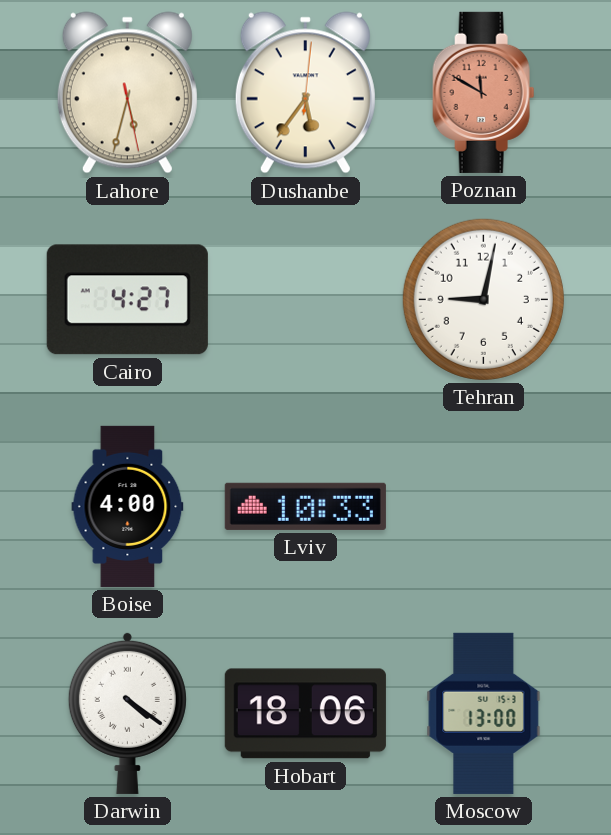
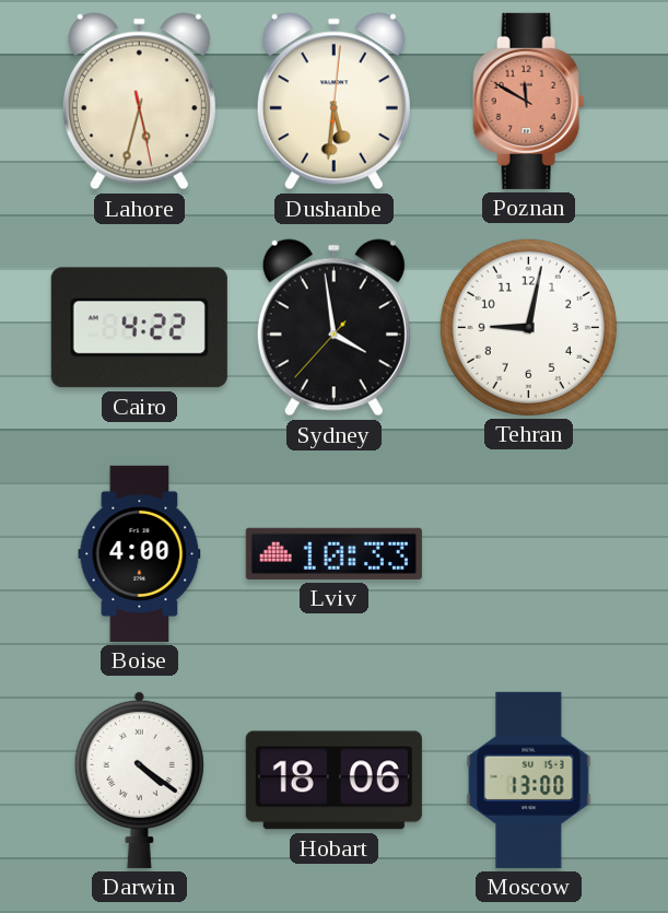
Dushanbe: 5:36 -> 5:31
Cairo: 4:27 -> 4:22
Sydney: none -> 3:58
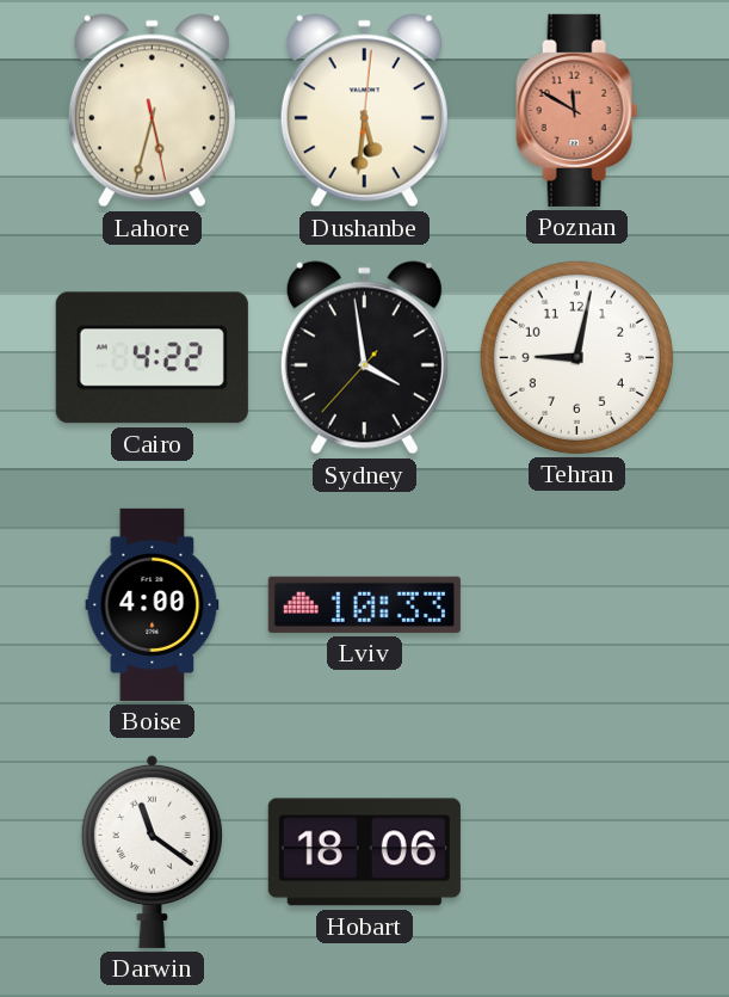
Darwin: 4:21 -> 11:21
Moscow: 13:00 -> none
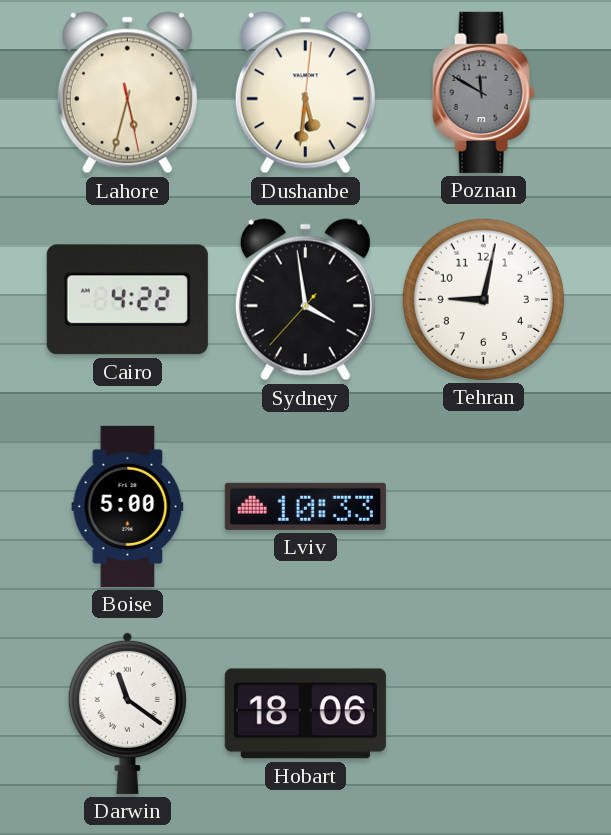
Poznan dial: salmon -> grey
Boise: 4:00 -> 5:00
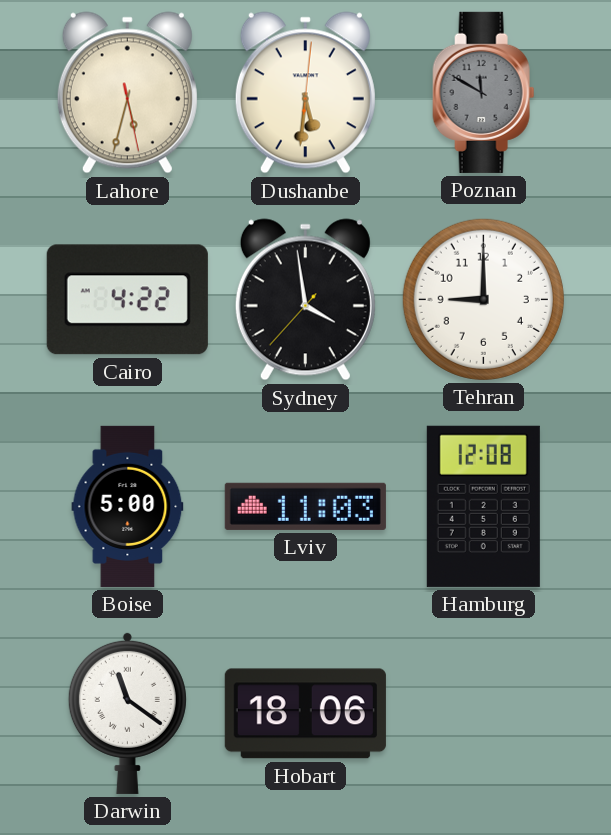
Tehran: 9:02 -> 9:00
Lviv: 10:33 -> 11:03
Hamburg: none -> 12:08
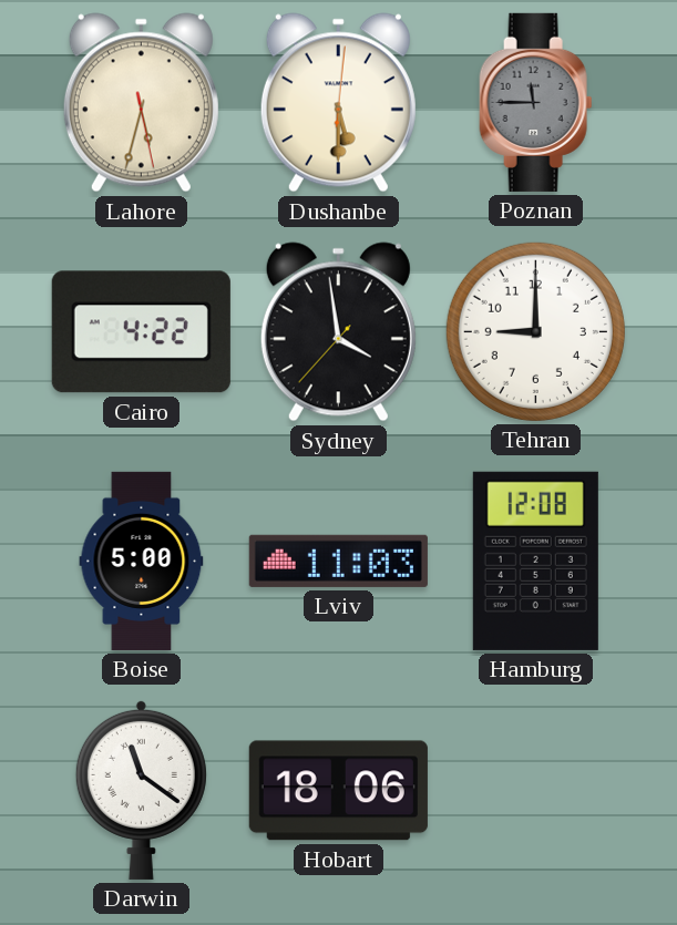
Dushanbe: 5:31 -> 5:30
Poznan: 11:50 -> 11:45
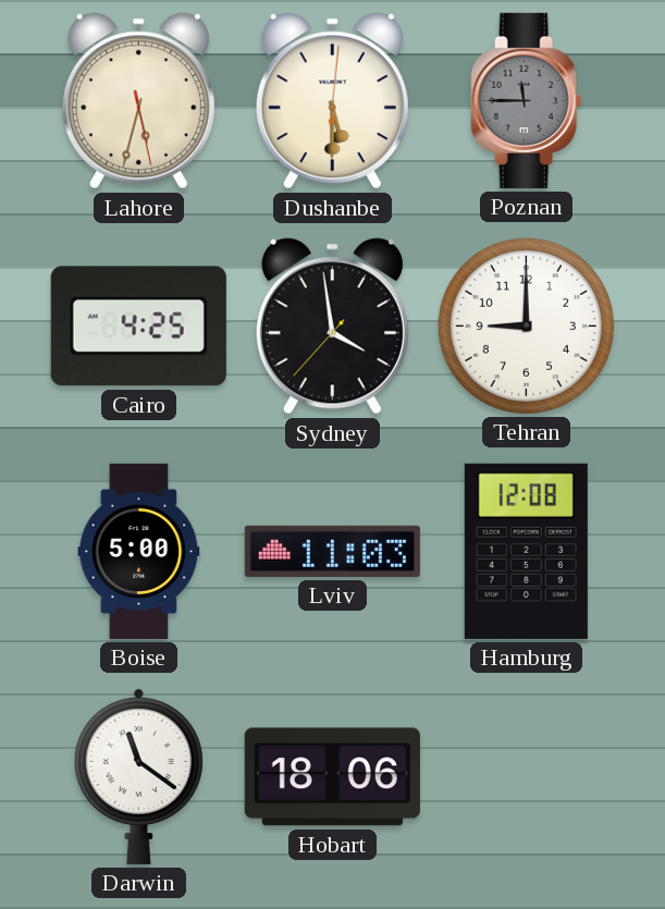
Cairo: 4:22 -> 4:25
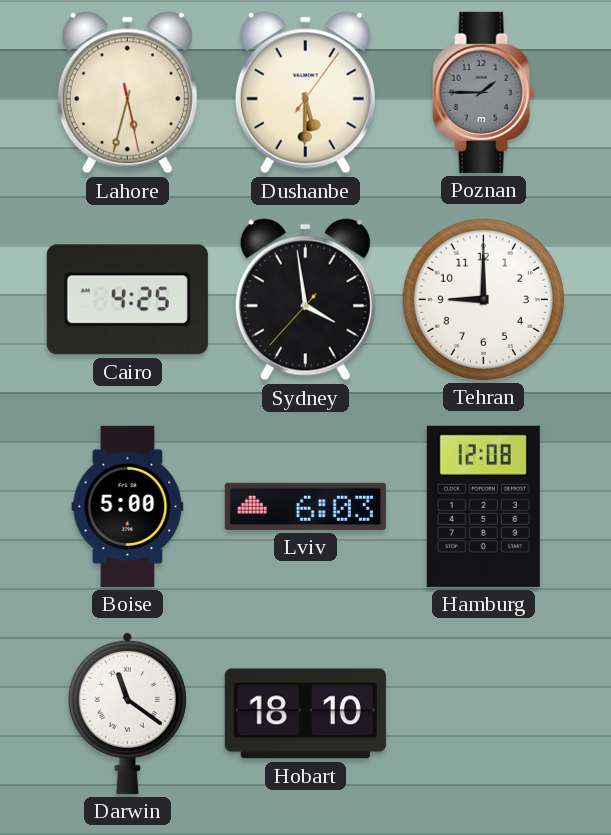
Dushanbe: 5:30:01 -> 5:30:06
Poznan: 11:45 -> 1:45
Lviv: 11:03 -> 6:03
Hobart: 18:06 -> 18:10
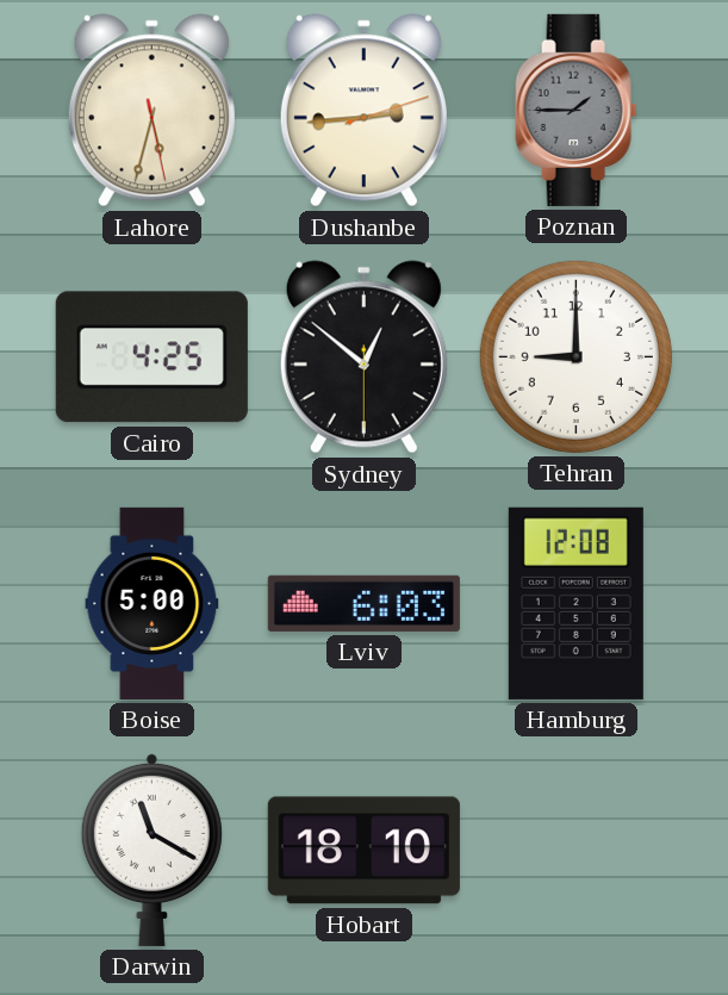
Dushanbe: 5:30 -> 2:44
Sydney: 3:58 -> 12:51
Darwin: 11:21 -> 11:20
